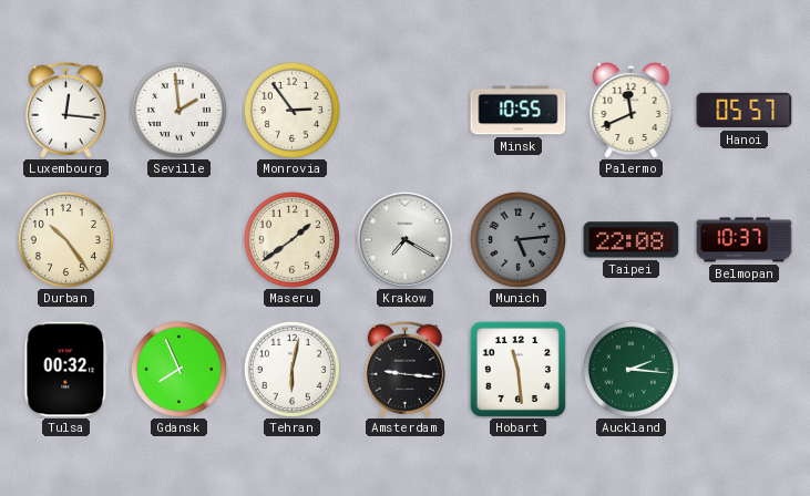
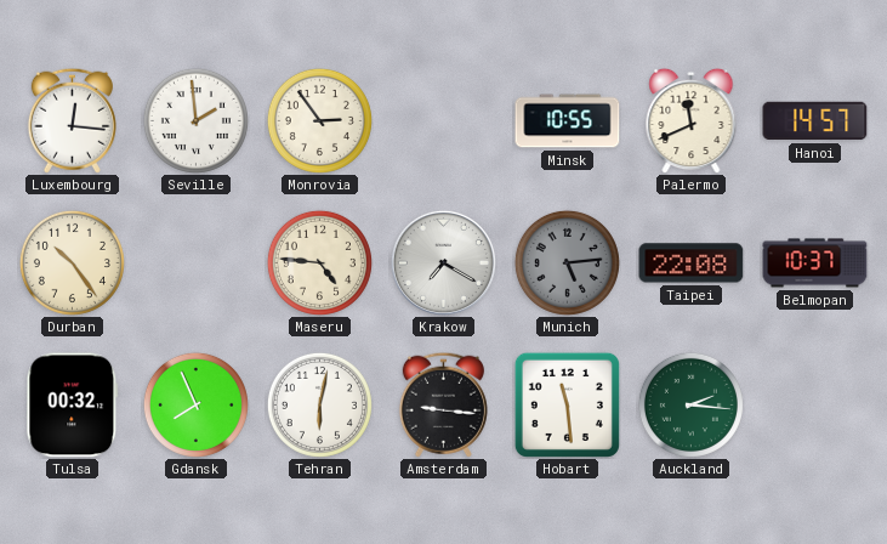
Hanoi: 05:57 -> 14:57
Maseru: 1:39 -> 4:46
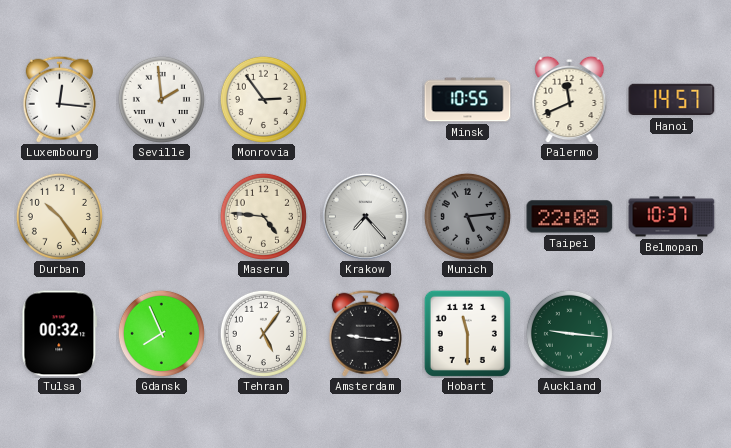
Krakow: 7:20 -> 7:23
Tehran: 6:02 -> 5:06
Hobart: 11:29 -> 11:30
Auckland: 2:16 -> 9:16
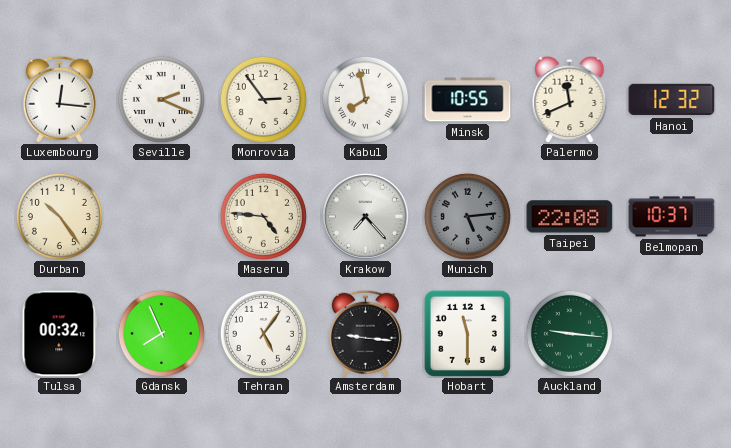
Seville: 1:59 -> 2:19
Kabul: none -> 7:58
Hanoi: 14:57 -> 12:32
